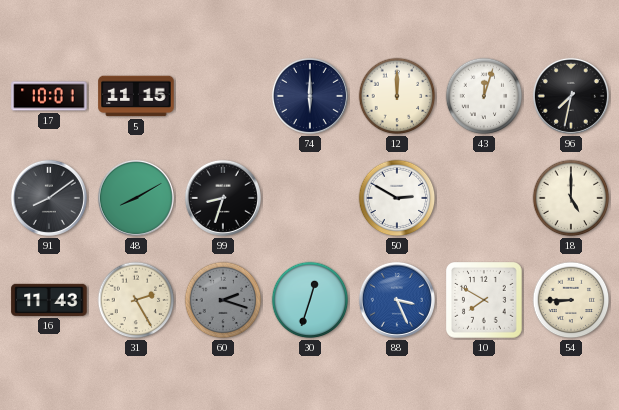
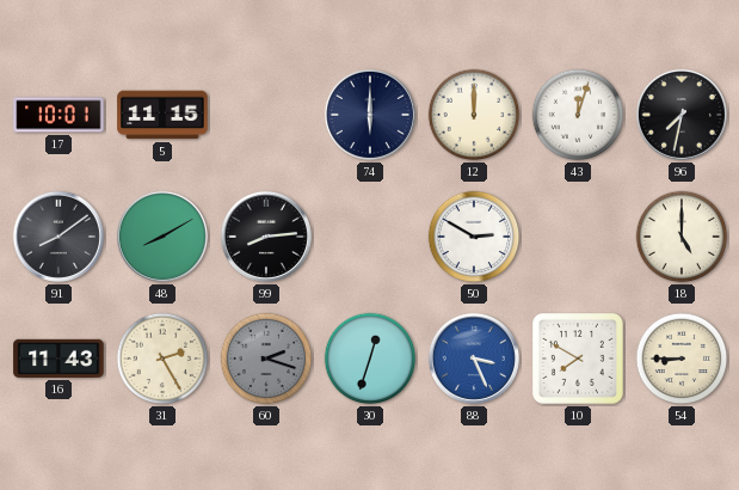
99: 8:33 -> 8:14
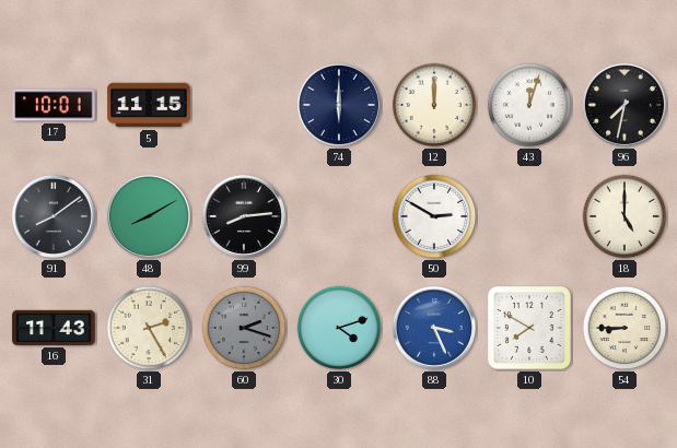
30: 12:33 -> 4:12
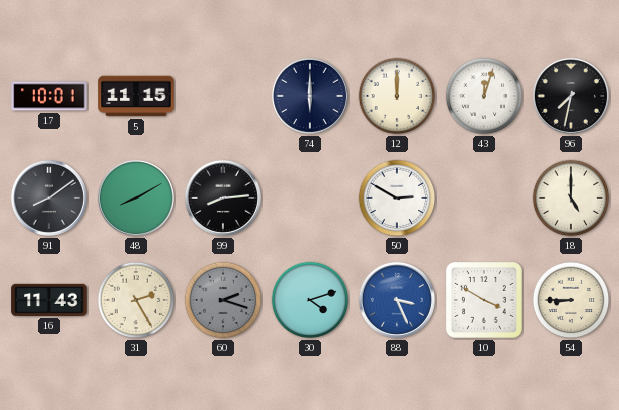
10: 7:50 -> 3:50
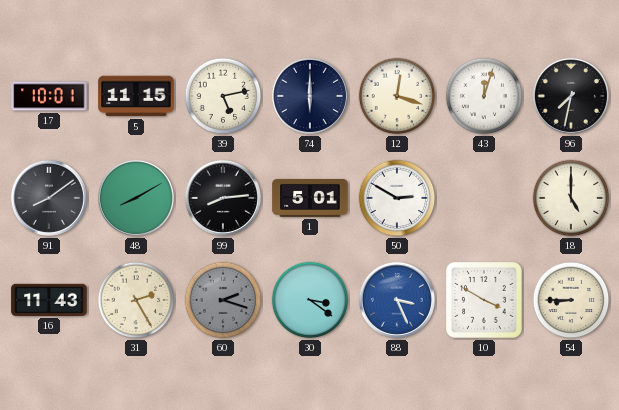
39: none -> 5:13
12: 12:00 -> 12:18
1: none -> 5:01
30: 4:12 -> 3:21
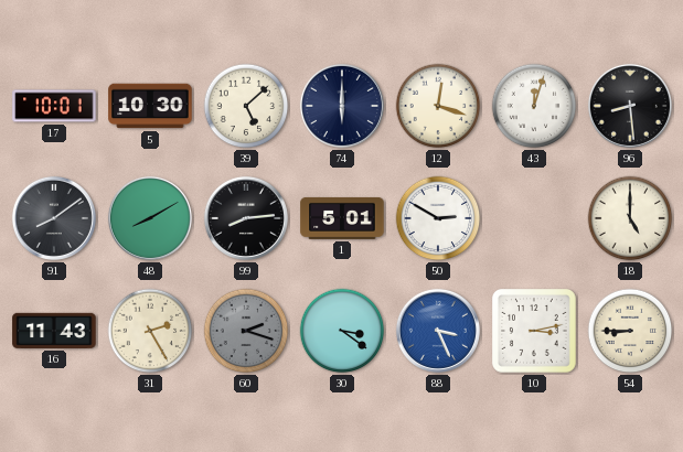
5: 11:15 -> 10:30
39: 5:13 -> 5:08
96: 7:32 -> 8:29
10: 3:50 -> 3:13
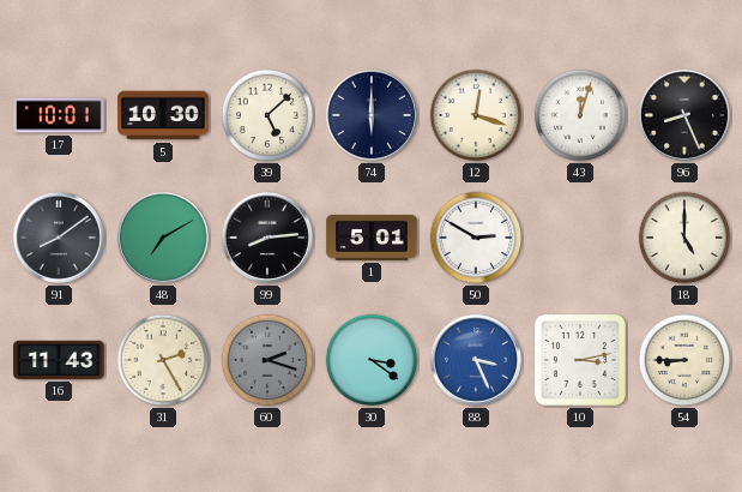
96: 8:29 -> 8:26
48: 8:10 -> 7:10
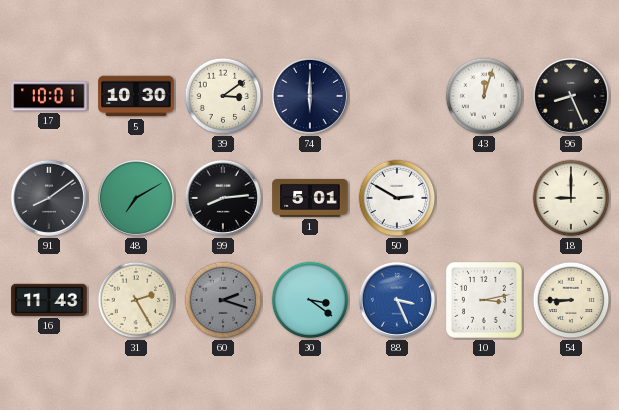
39: 5:08 -> 3:09
12: 12:18 -> none
18: 5:00 -> 9:00
